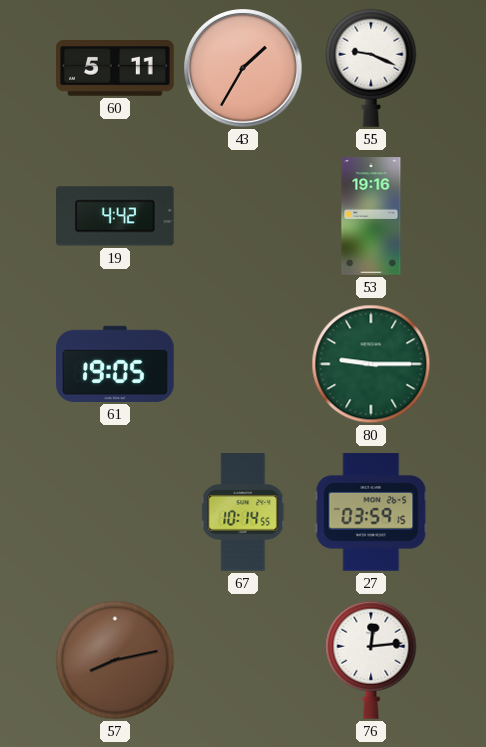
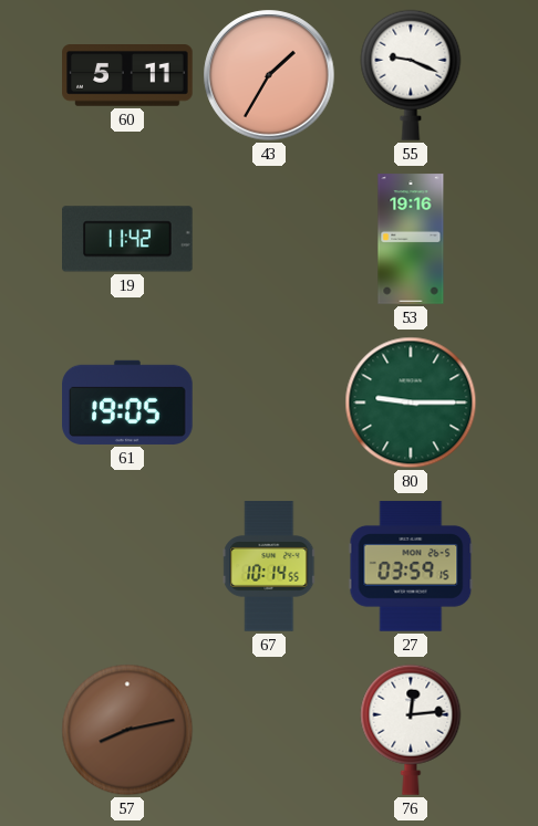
19: 4:42 -> 11:42
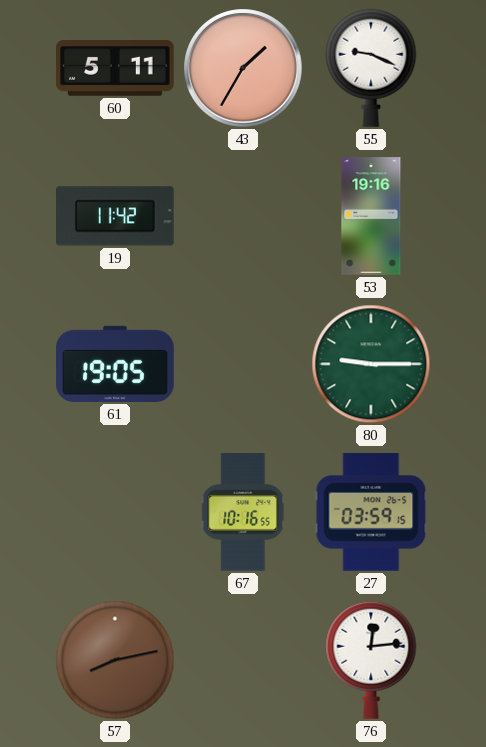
67: 10:14 -> 10:16
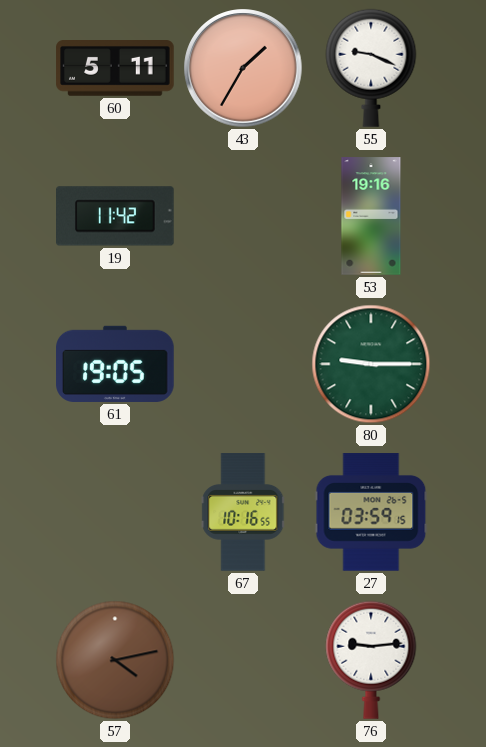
57: 8:13 -> 4:13
76: 12:14 -> 9:14
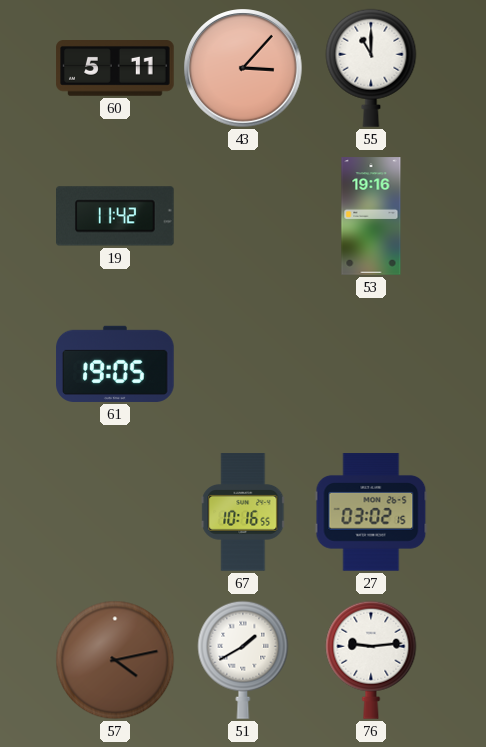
43: 1:35 -> 3:07
55: 9:19 -> 11:00
80: 9:15 -> none
27: 03:59 -> 03:02
51: none -> 1:40
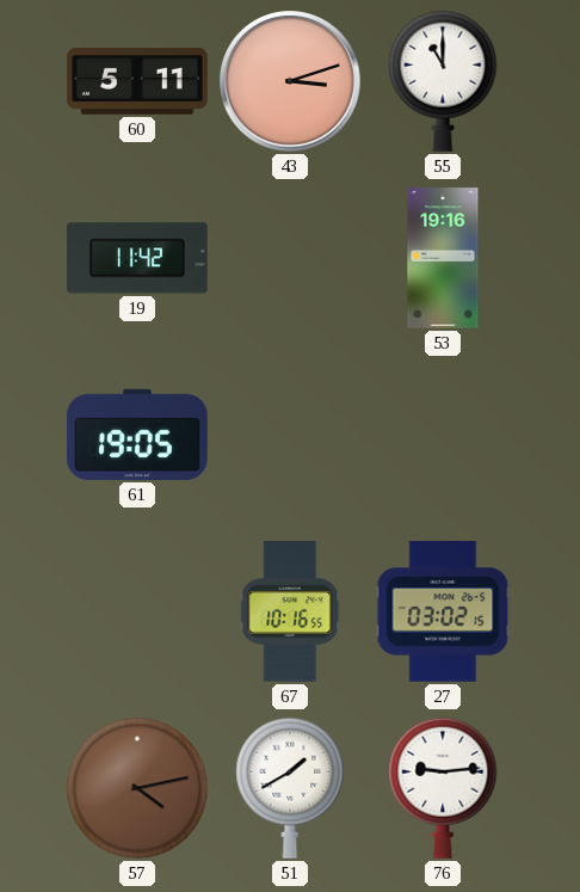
43: 3:07 -> 3:12
